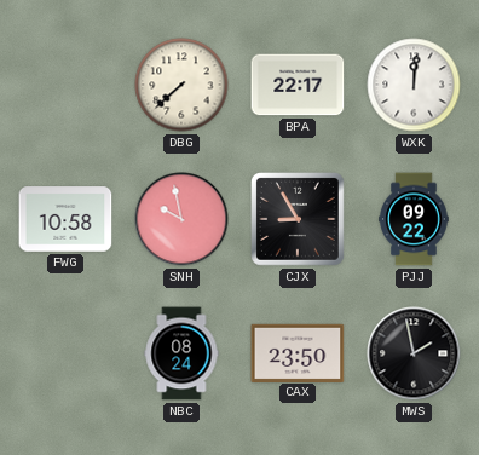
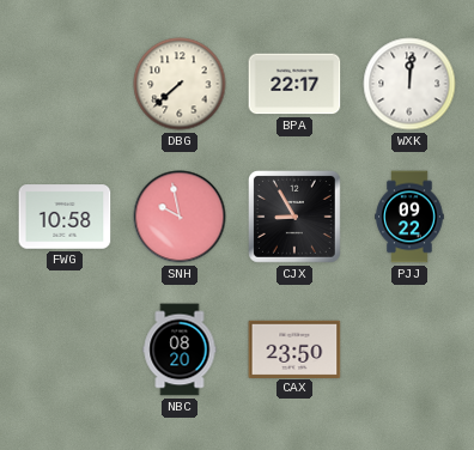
NBC: 08:24 -> 08:20
MWS: 1:58 -> none
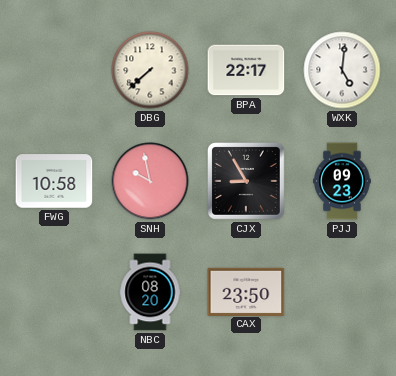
WXK: 12:01 -> 5:01
PJJ: 09:22 -> 09:23
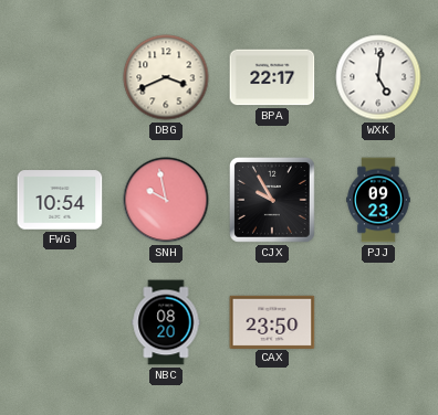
DBG: 7:38 -> 3:41
FWG: 10:58 -> 10:54
CJX: 8:55 -> 9:55
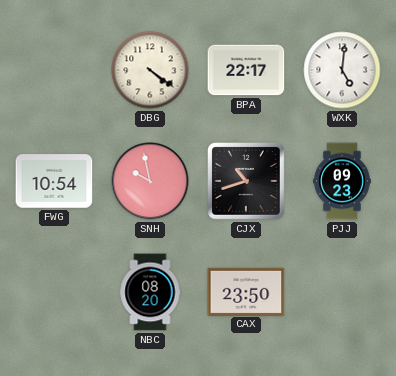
DBG: 3:41 -> 4:21
CJX: 9:55 -> 10:42
